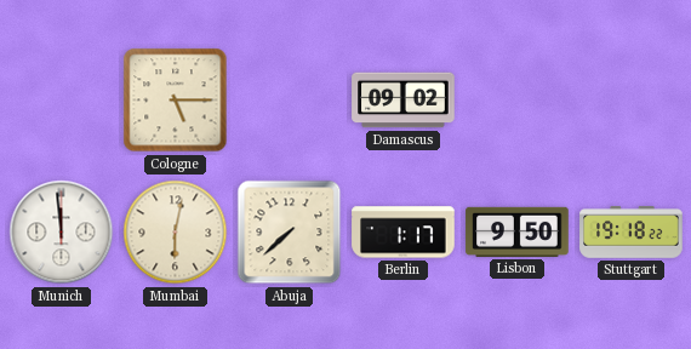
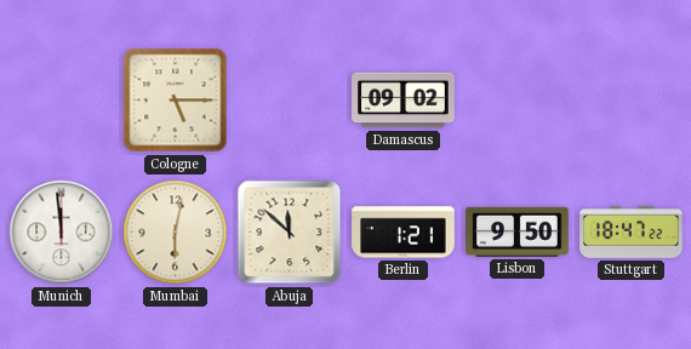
Abuja: 7:38 -> 11:52
Berlin: 1:17 -> 1:21
Stuttgart: 19:18 -> 18:47
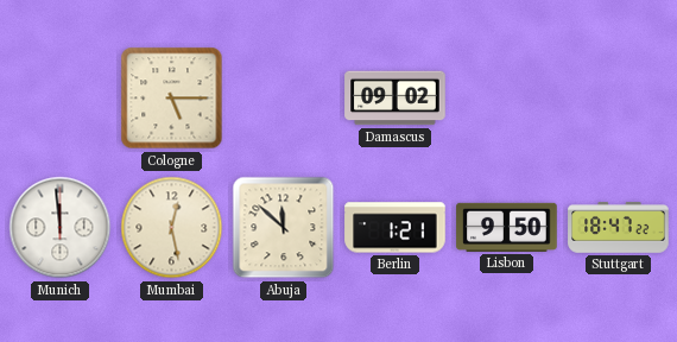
Mumbai: 6:02 -> 12:28
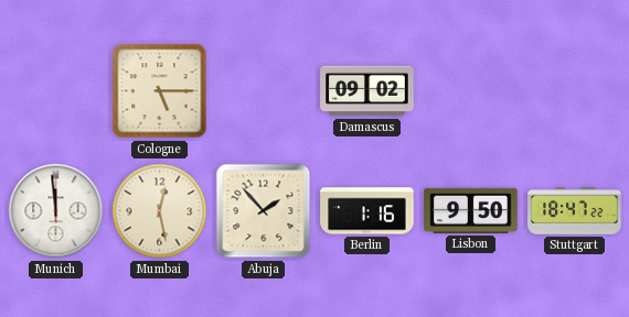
Abuja: 11:52 -> 1:53
Berlin: 1:21 -> 1:16
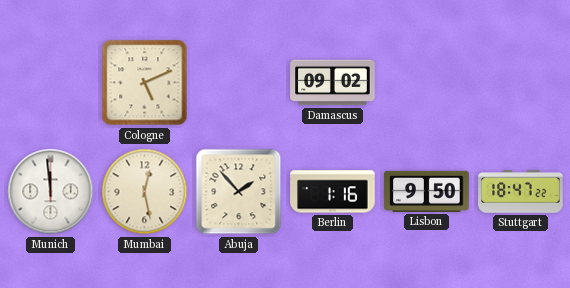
Cologne: 5:15 -> 5:11
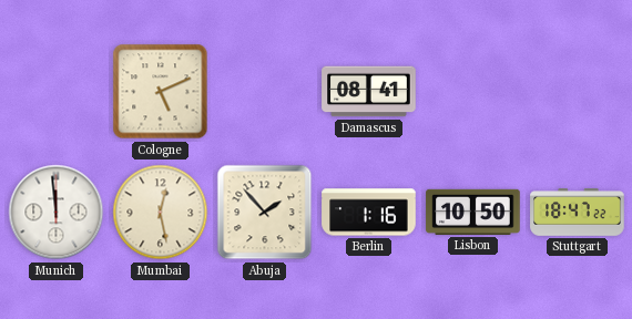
Damascus: 09:02 -> 08:41
Lisbon: 9:50 -> 10:50
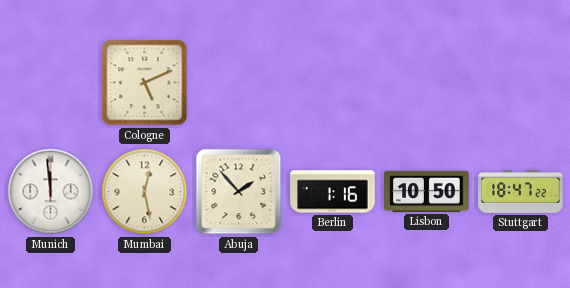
Damascus: 08:41 -> none
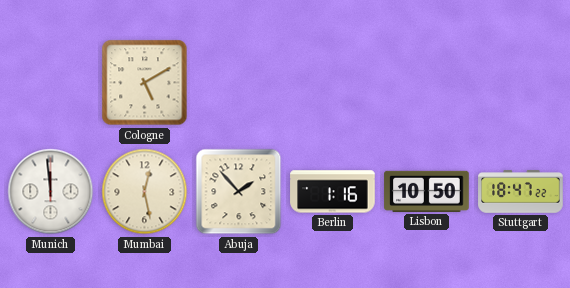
Cologne: 5:11 -> 5:10
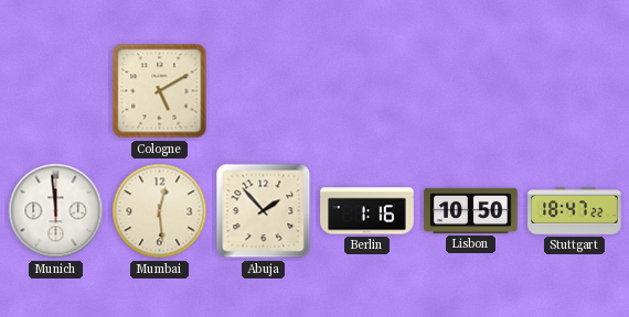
Mumbai: 12:28 -> 12:29
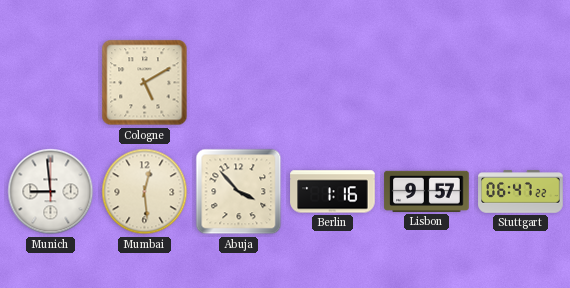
Munich: 11:59 -> 8:59
Abuja: 1:53 -> 3:53
Lisbon: 10:50 -> 9:57
Stuttgart: 18:47 -> 06:47
